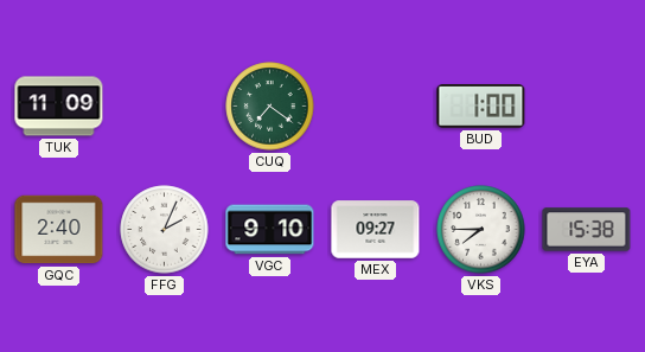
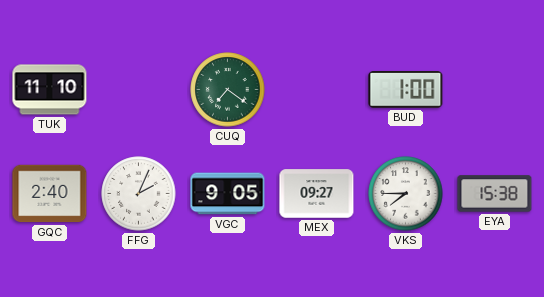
TUK: 11:09 -> 11:10
VGC: 9:10 -> 9:05
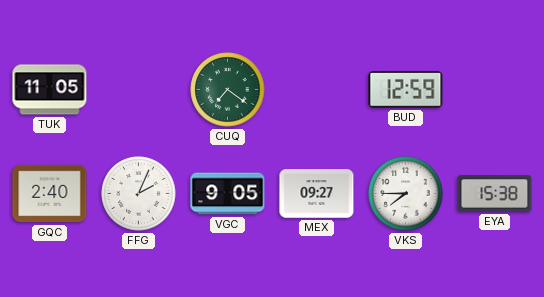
TUK: 11:10 -> 11:05
BUD: 1:00 -> 12:59
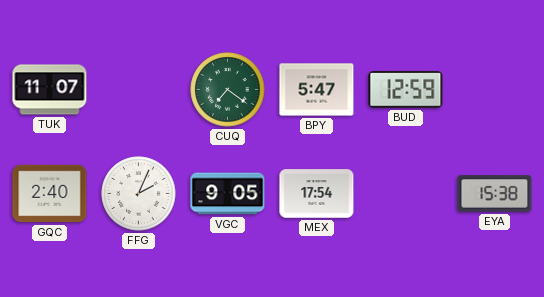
TUK: 11:05 -> 11:07
BPY: none -> 5:47
MEX: 09:27 -> 17:54
VKS: 7:45 -> none
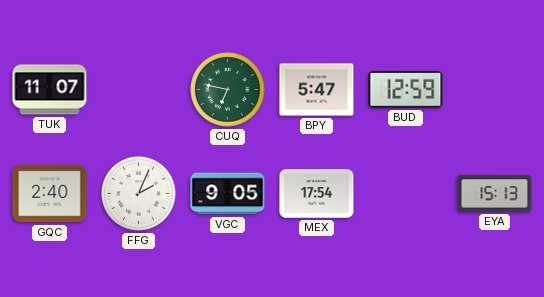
CUQ: 7:21 -> 6:47
EYA: 15:38 -> 15:13
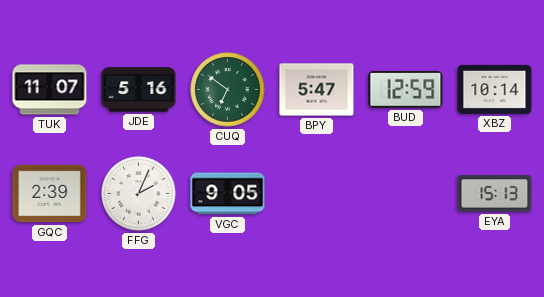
JDE: none -> 5:16
CUQ: 6:47 -> 6:51
XBZ: none -> 10:14
GQC: 2:40 -> 2:39
MEX: 17:54 -> none
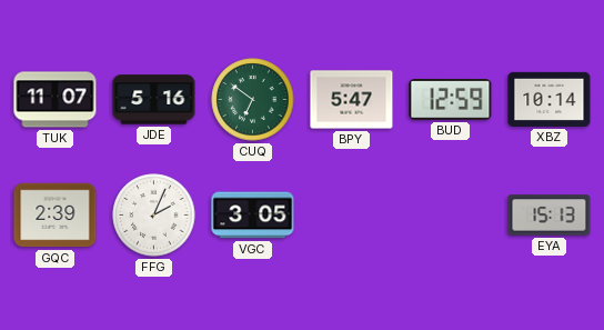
VGC: 9:05 -> 3:05
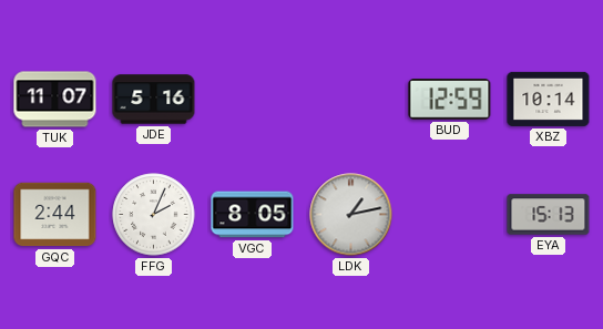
CUQ: 6:51 -> none
BPY: 5:47 -> none
GQC: 2:39 -> 2:44
VGC: 3:05 -> 8:05
LDK: none -> 1:13
